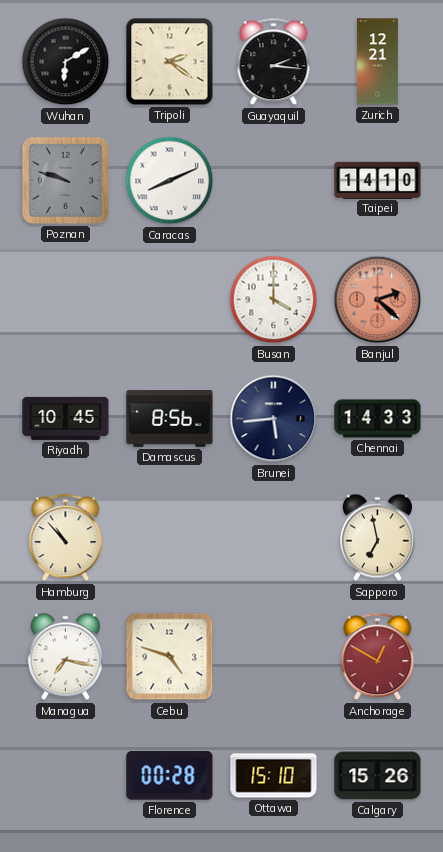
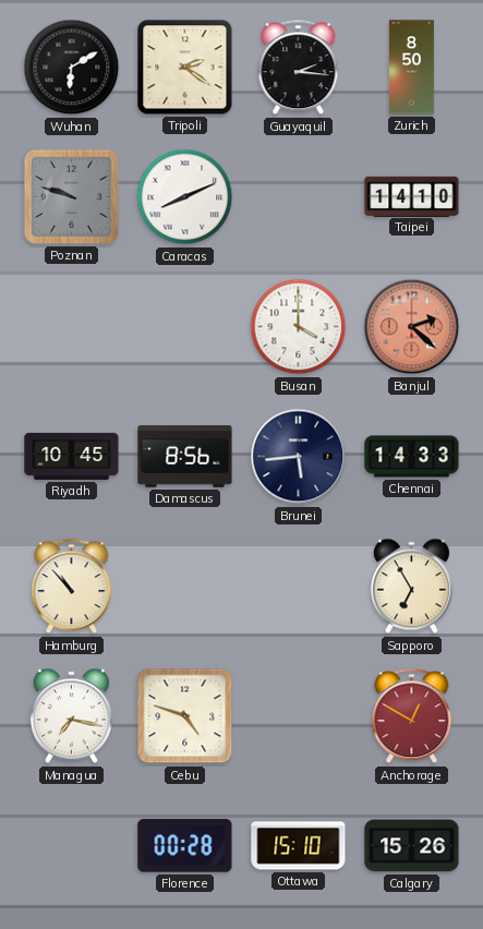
Zurich: 12:21 -> 8:50
Sapporo: 6:58 -> 6:55
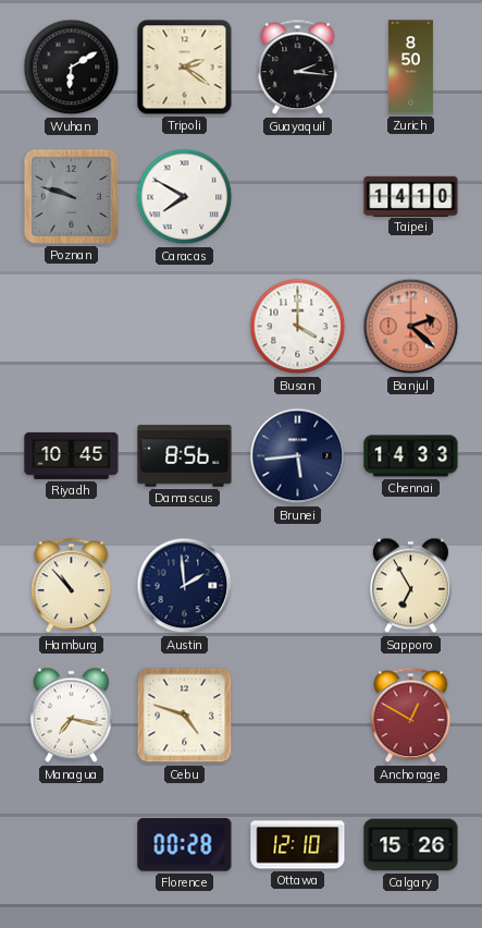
Caracas: 8:11 -> 7:50
Austin: none -> 1:59
Ottawa: 15:10 -> 12:10
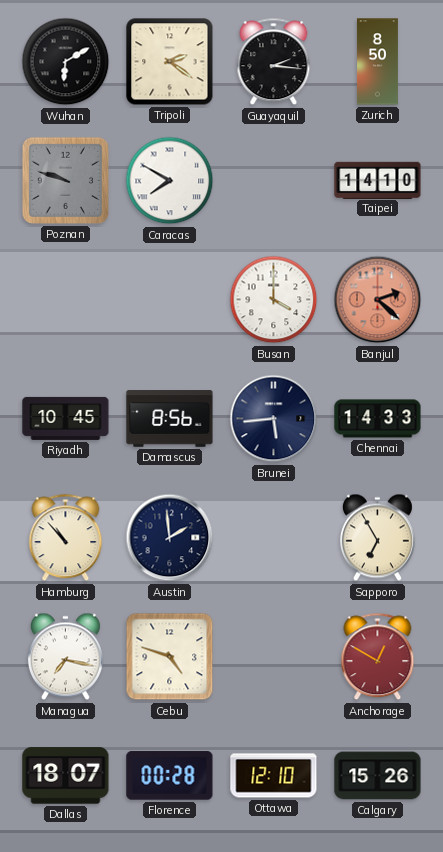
Dallas: none -> 18:07
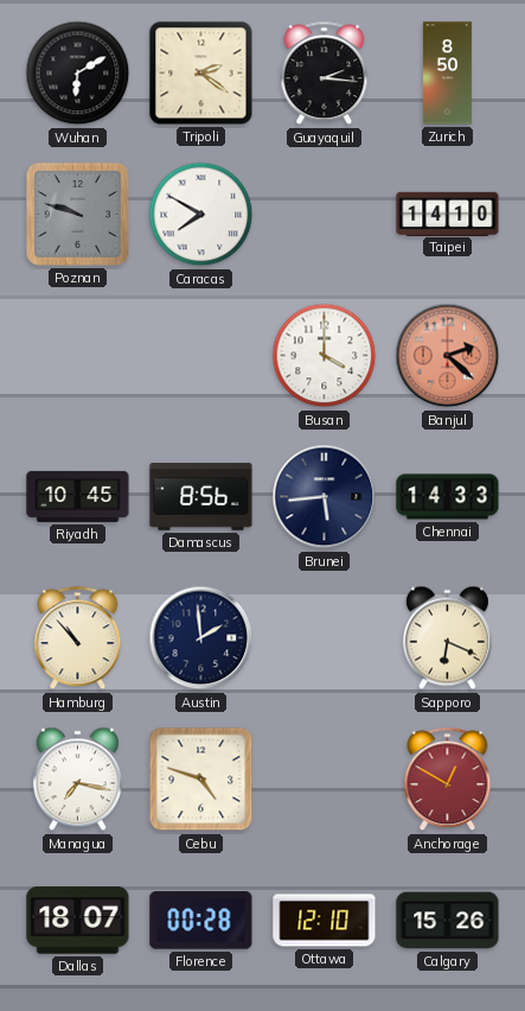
Sapporo: 6:55 -> 6:19
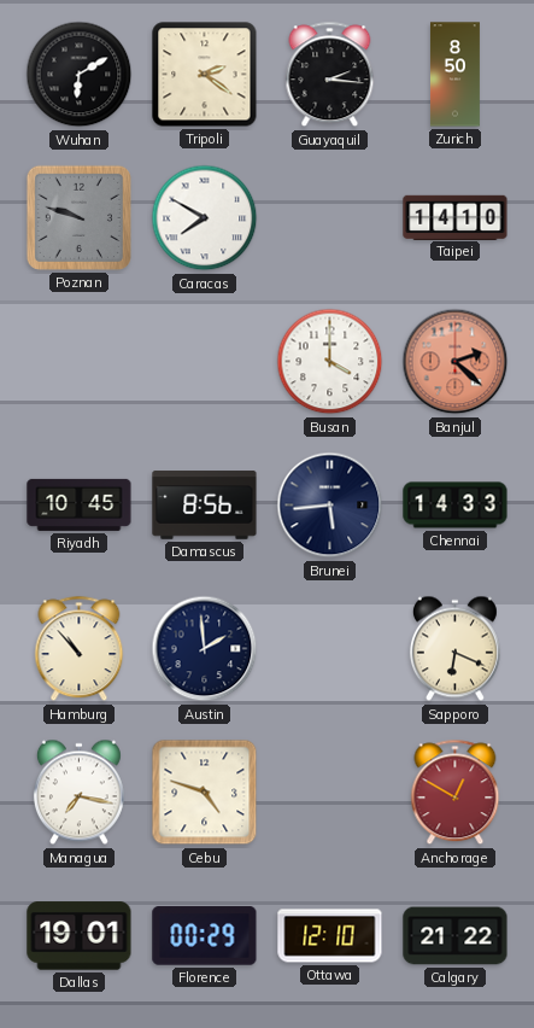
Dallas: 18:07 -> 19:01
Florence: 00:28 -> 00:29
Calgary: 15:26 -> 21:22
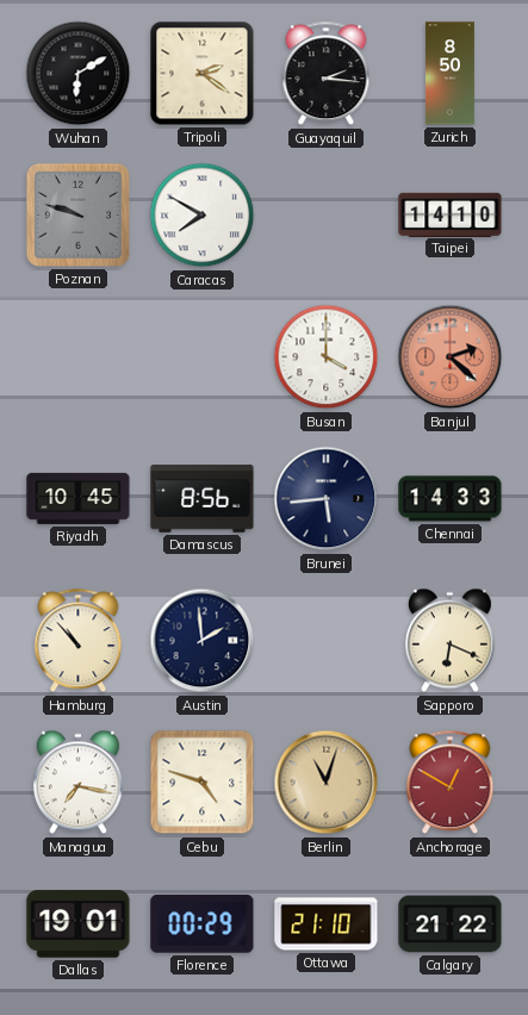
Berlin: none -> 11:03
Ottawa: 12:10 -> 21:10
